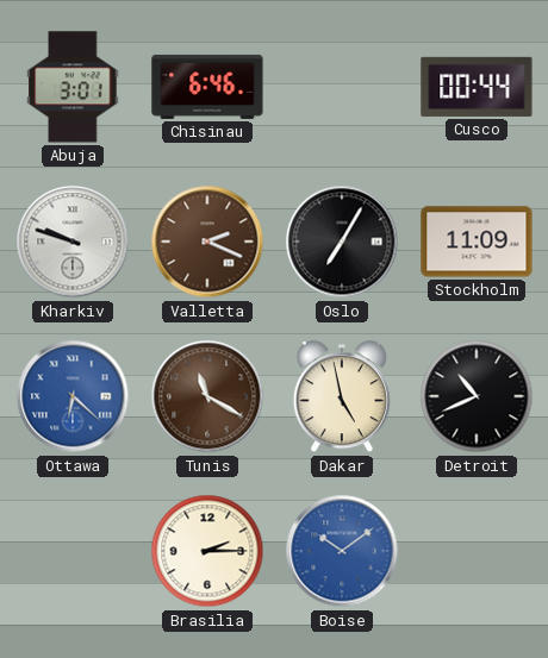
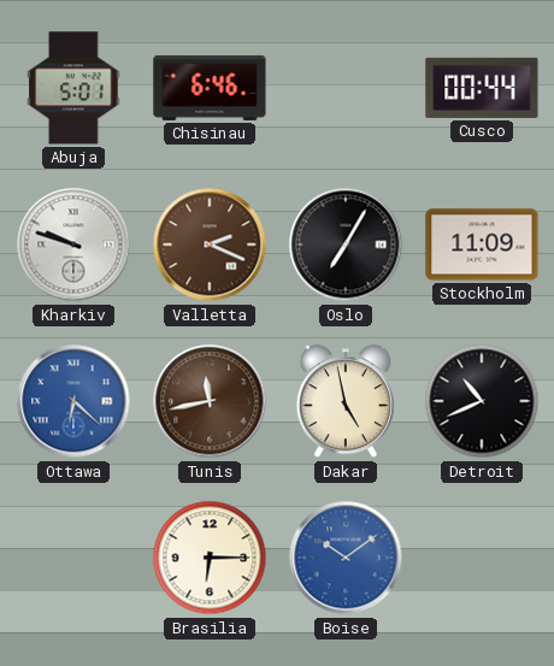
Abuja: 3:01 -> 5:01
Tunis: 11:20 -> 11:43
Brasilia: 2:15 -> 6:15
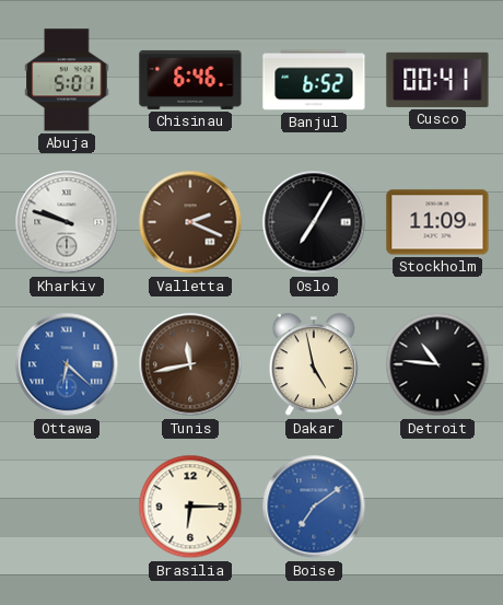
Banjul: none -> 6:52
Cusco: 00:44 -> 00:41
Detroit: 10:41 -> 10:46
Boise: 10:09 -> 7:09
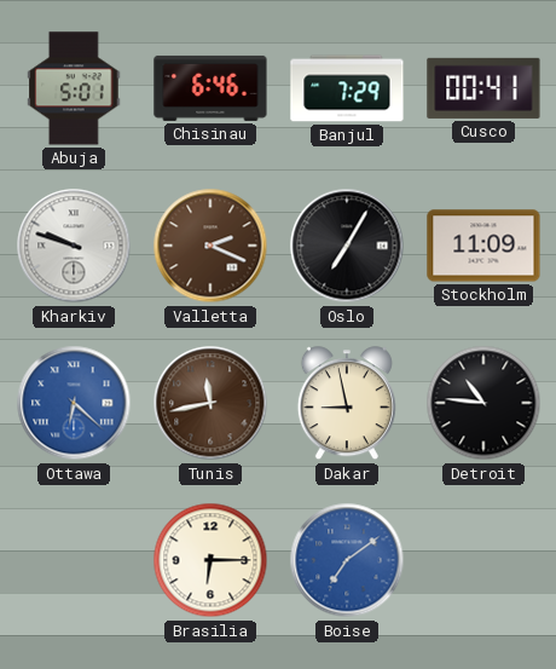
Banjul: 6:52 -> 7:29
Dakar: 4:58 -> 8:58
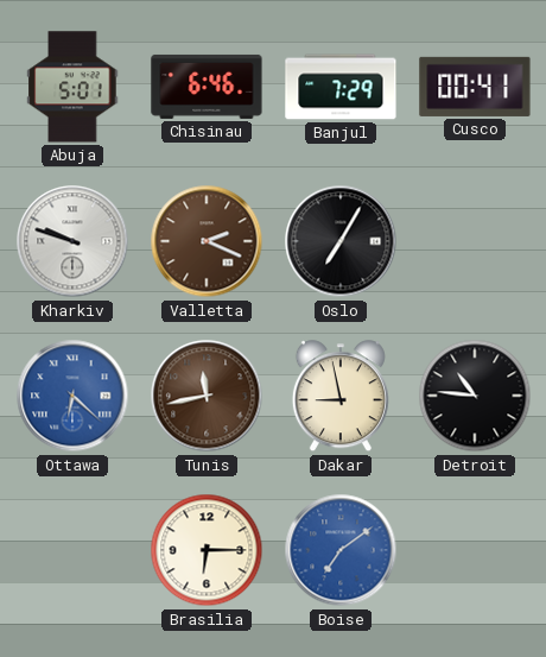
Stockholm: 11:09 -> none
